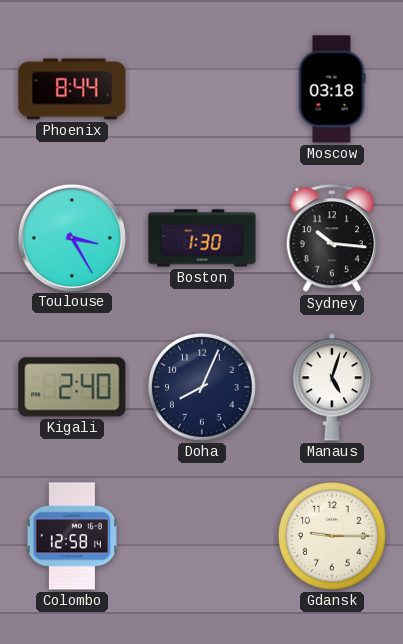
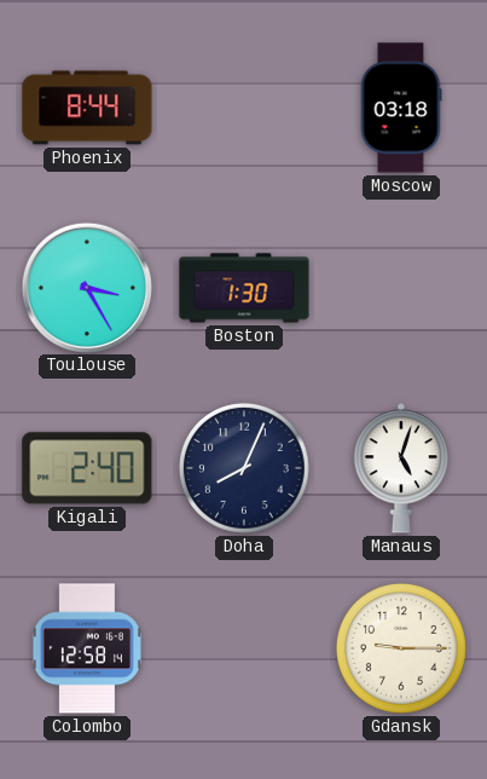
Sydney: 10:16 -> none
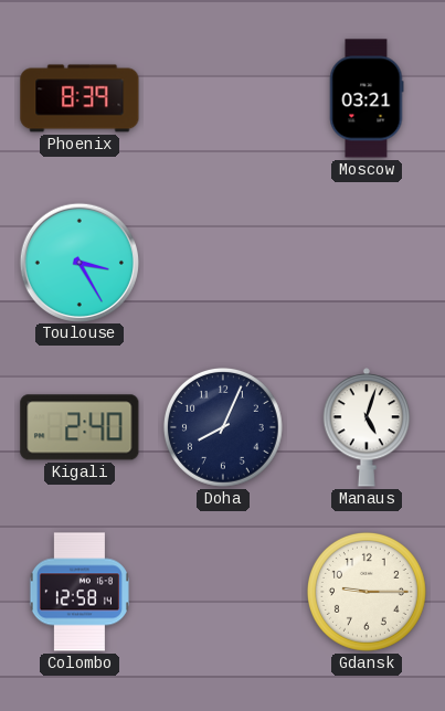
Phoenix: 8:44 -> 8:39
Moscow: 03:18 -> 03:21
Boston: 1:30 -> none
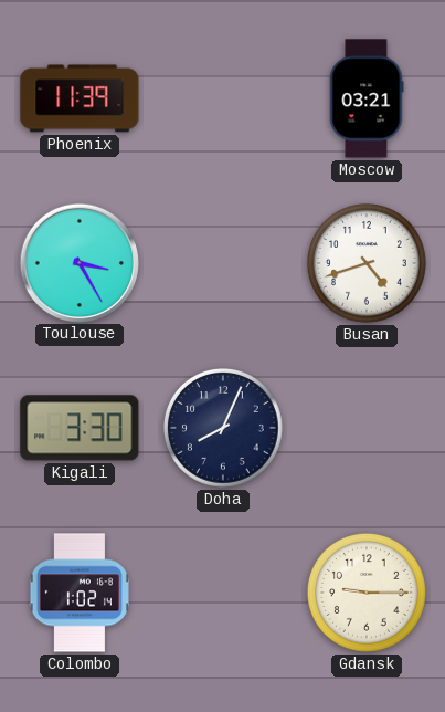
Phoenix: 8:39 -> 11:39
Busan: none -> 4:42
Kigali: 2:40 -> 3:30
Manaus: 5:03 -> none
Colombo: 12:58 -> 1:02
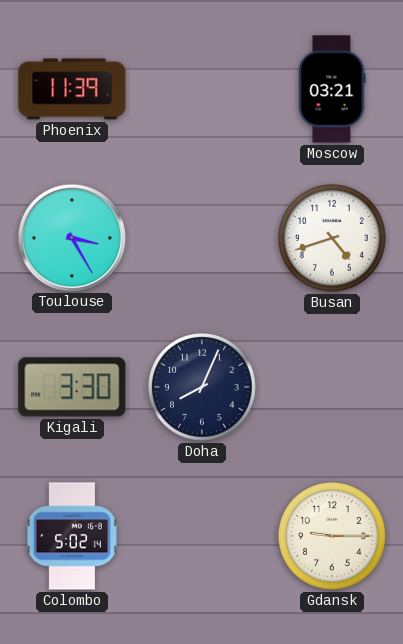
Colombo: 1:02 -> 5:02
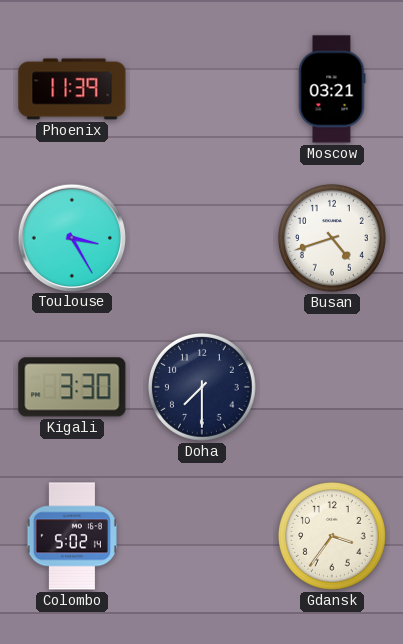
Doha: 8:04 -> 7:30
Gdansk: 9:15 -> 3:36
